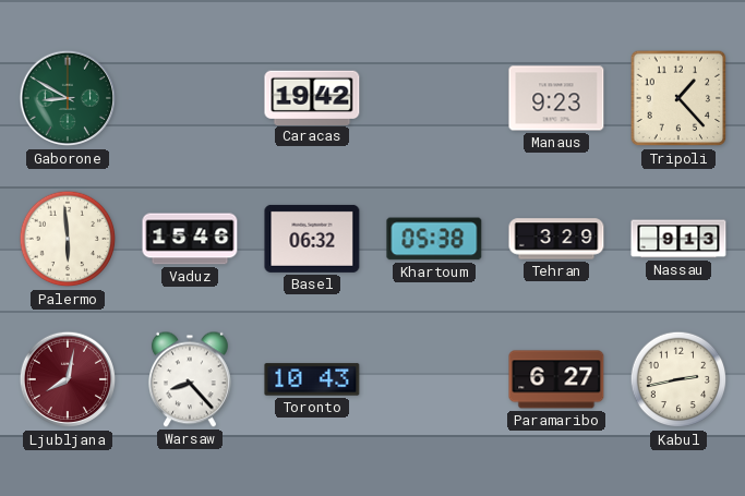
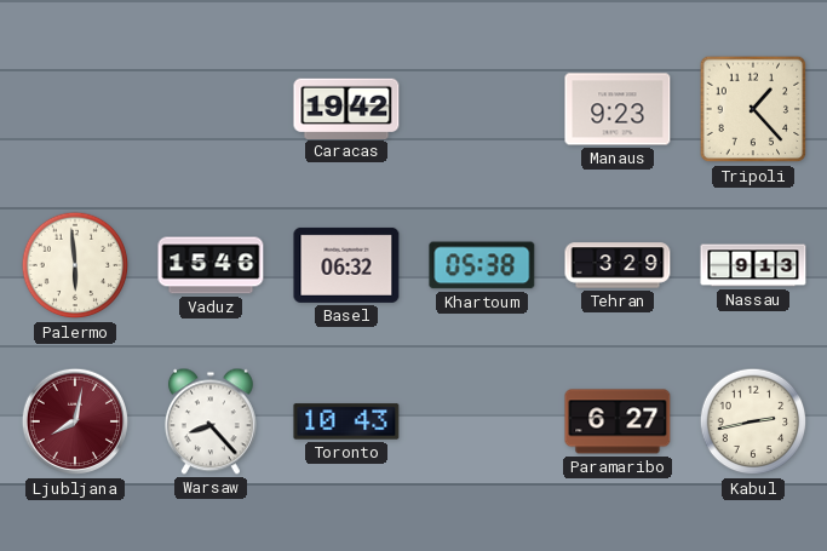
Gaborone: 8:50 -> none
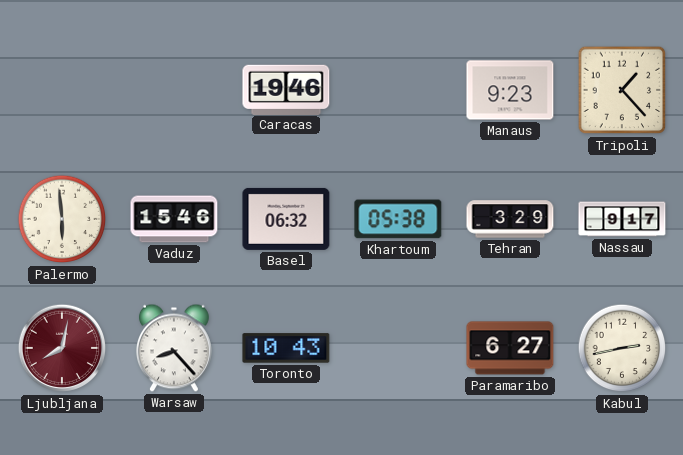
Caracas: 19:42 -> 19:46
Nassau: 9:13 -> 9:17
